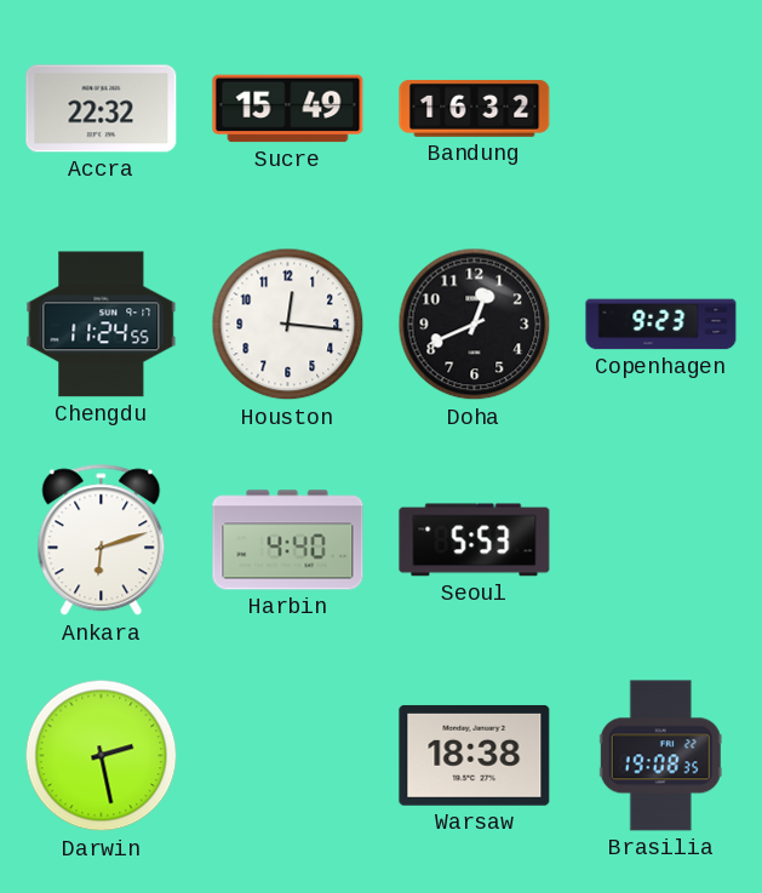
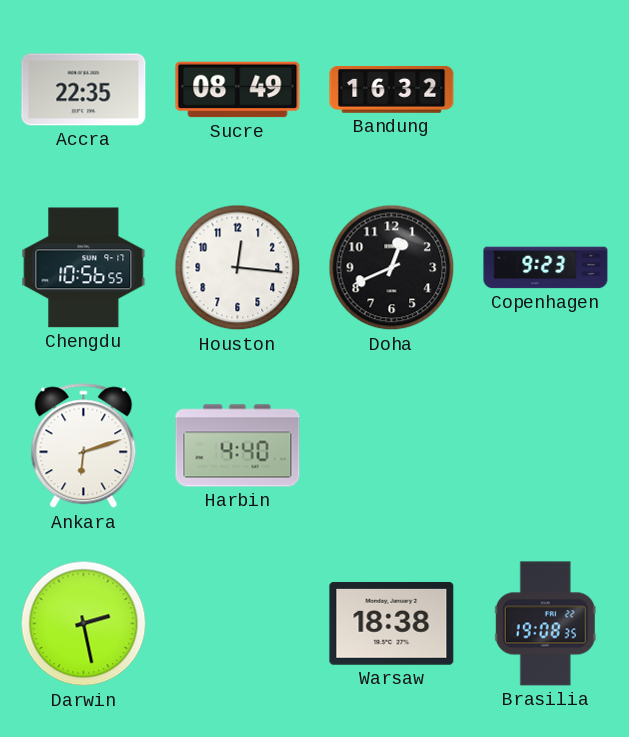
Accra: 22:32 -> 22:35
Sucre: 15:49 -> 08:49
Chengdu: 11:24 -> 10:56
Seoul: 5:53 -> none
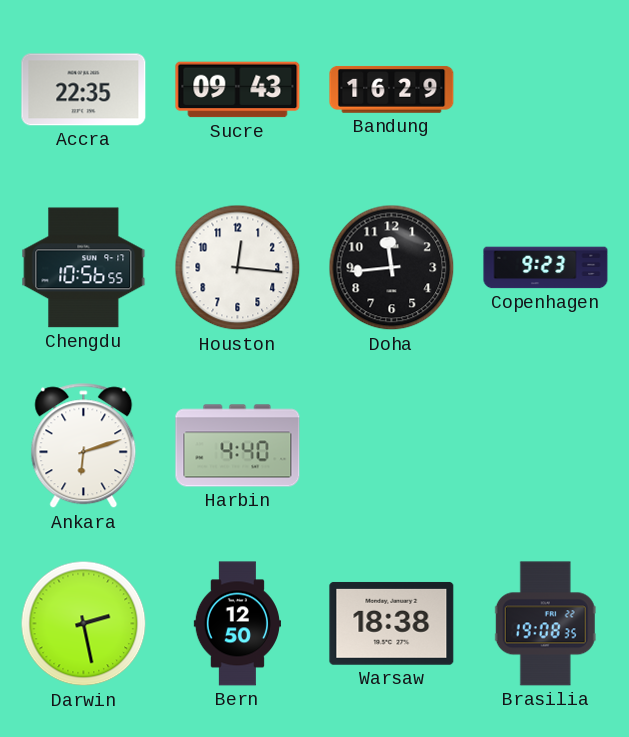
Sucre: 08:49 -> 09:43
Bandung: 16:32 -> 16:29
Doha: 12:41 -> 11:44
Bern: none -> 12:50
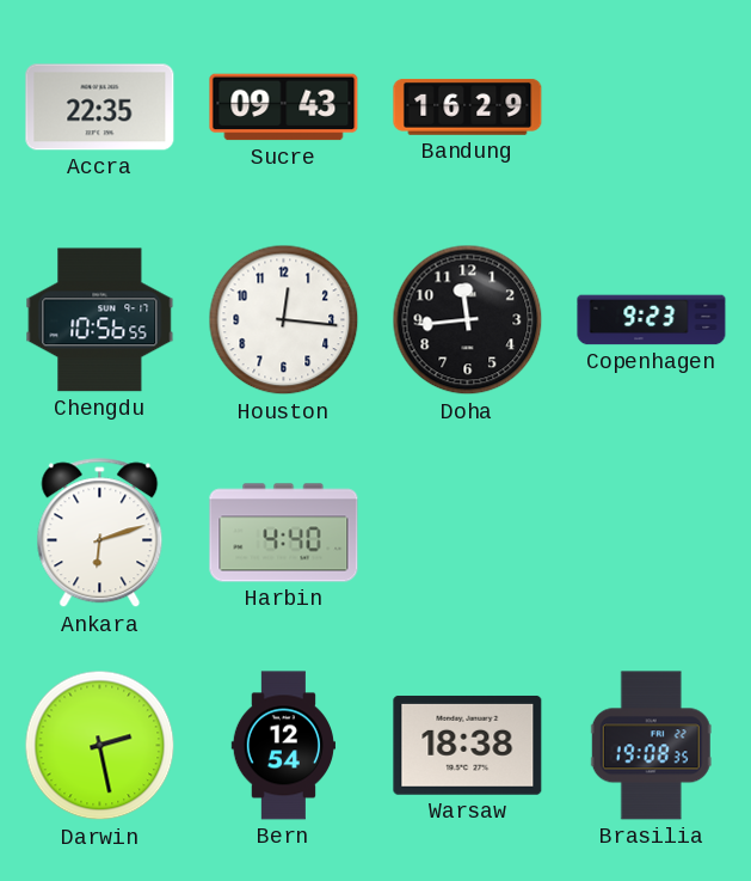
Bern: 12:50 -> 12:54
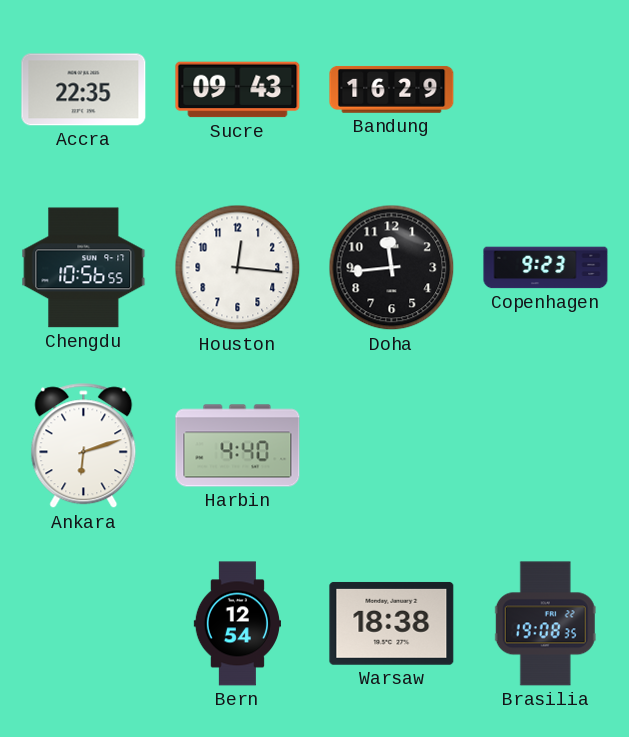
Darwin: 2:28 -> none
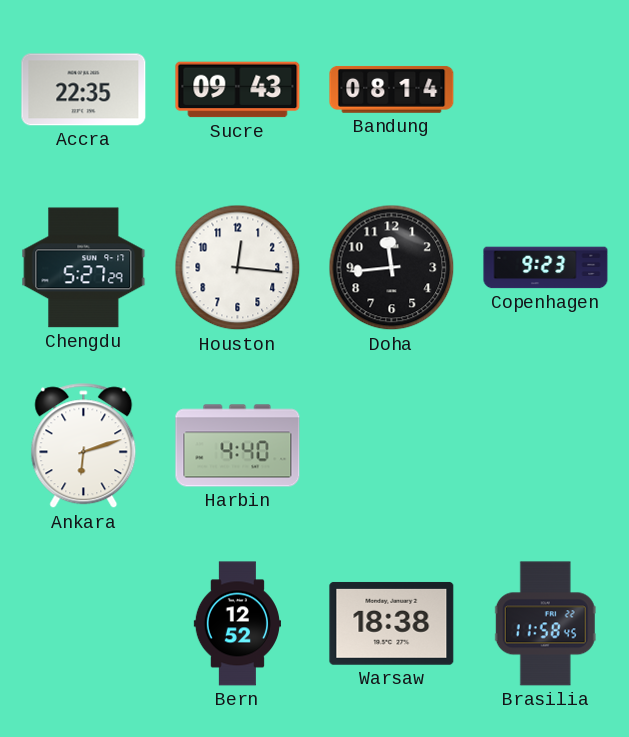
Bandung: 16:29 -> 08:14
Chengdu: 10:56 -> 5:27
Bern: 12:54 -> 12:52
Brasilia: 19:08 -> 11:58
